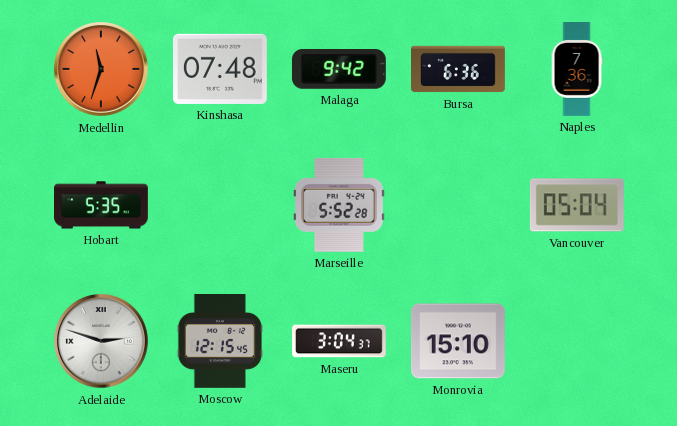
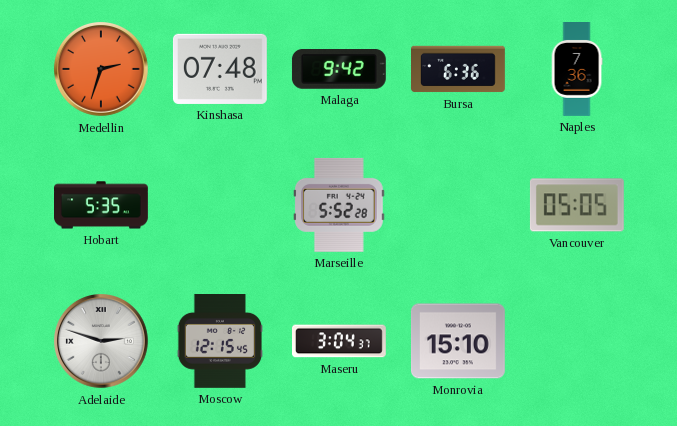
Medellin: 11:33 -> 2:33
Vancouver: 05:04 -> 05:05
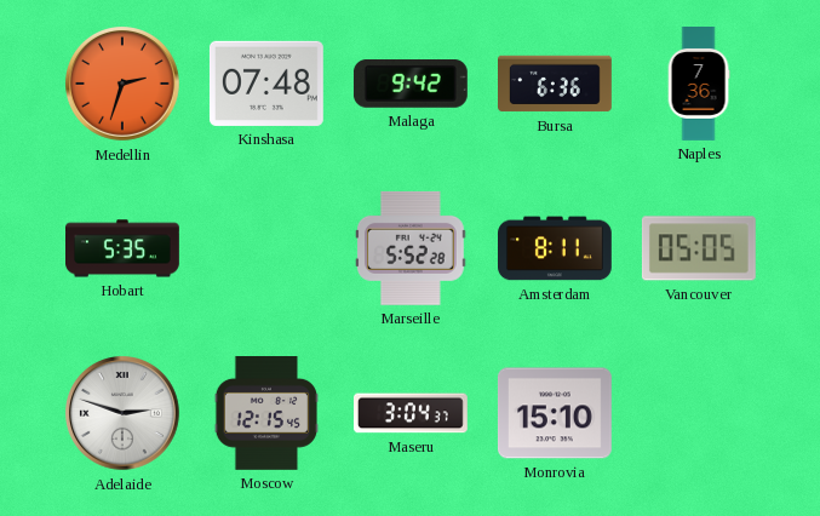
Amsterdam: none -> 8:11
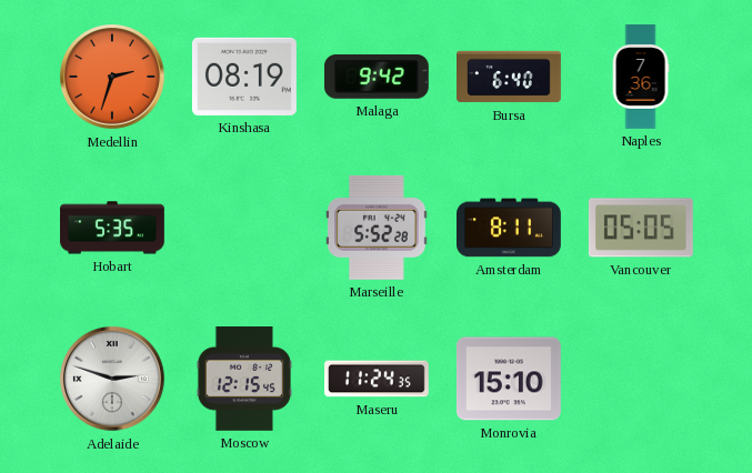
Kinshasa: 07:48 -> 08:19
Bursa: 6:36 -> 6:40
Maseru: 3:04 -> 11:24
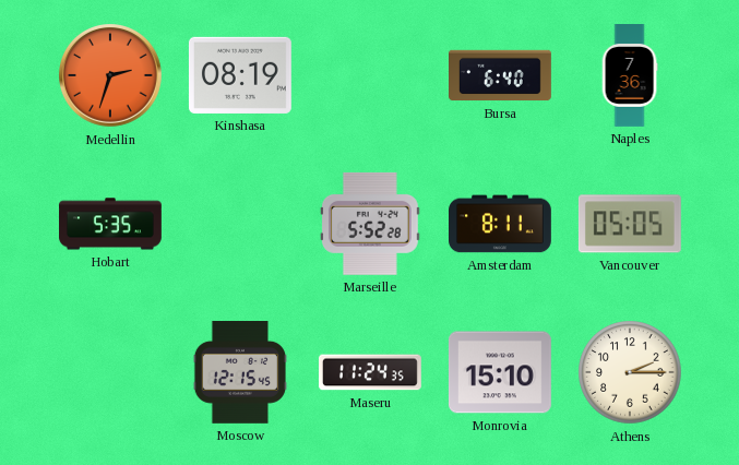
Malaga: 9:42 -> none
Adelaide: 2:48 -> none
Athens: none -> 2:15
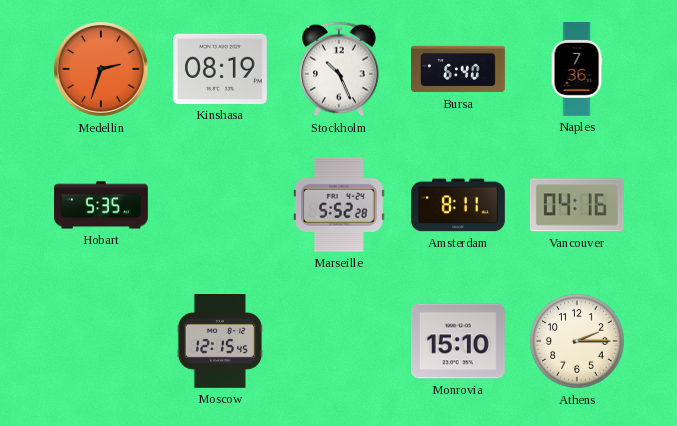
Stockholm: none -> 10:26
Vancouver: 05:05 -> 04:16
Maseru: 11:24 -> none
